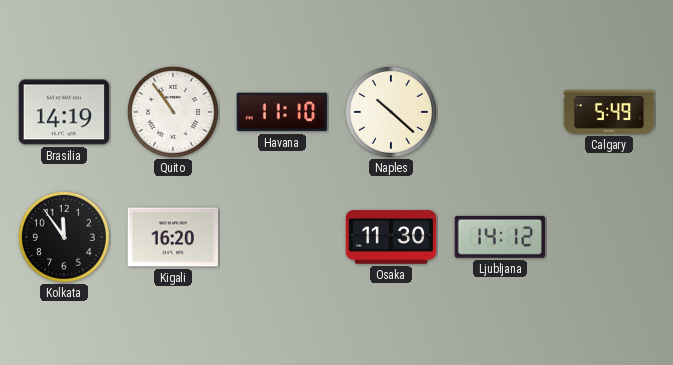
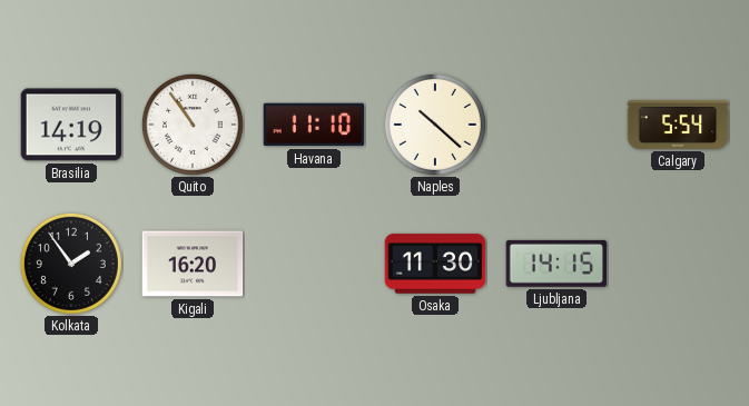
Calgary: 5:49 -> 5:54
Kolkata: 11:54 -> 1:54
Ljubljana: 14:12 -> 14:15
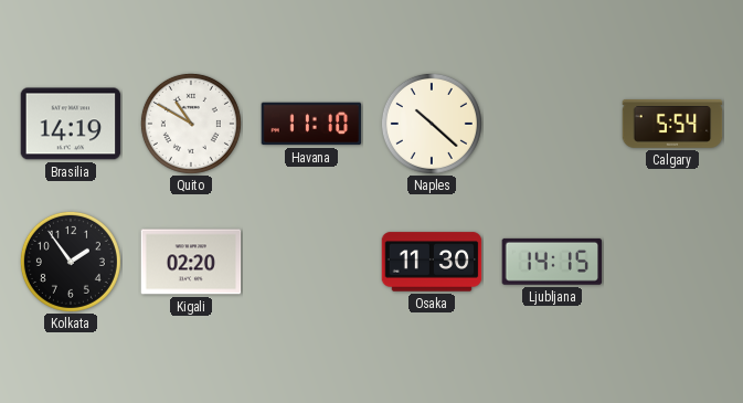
Quito: 10:54 -> 10:50
Kigali: 16:20 -> 02:20
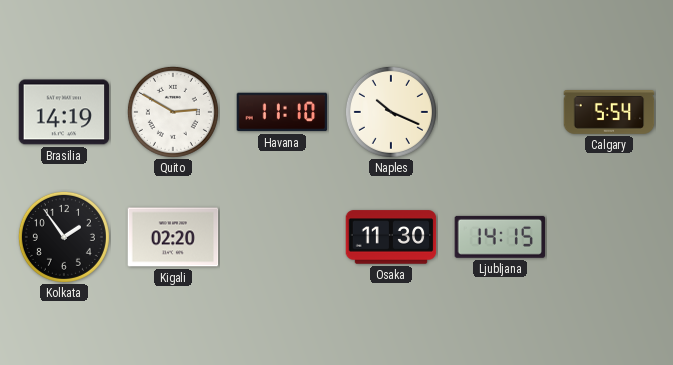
Quito: 10:50 -> 2:50
Naples: 10:22 -> 10:19
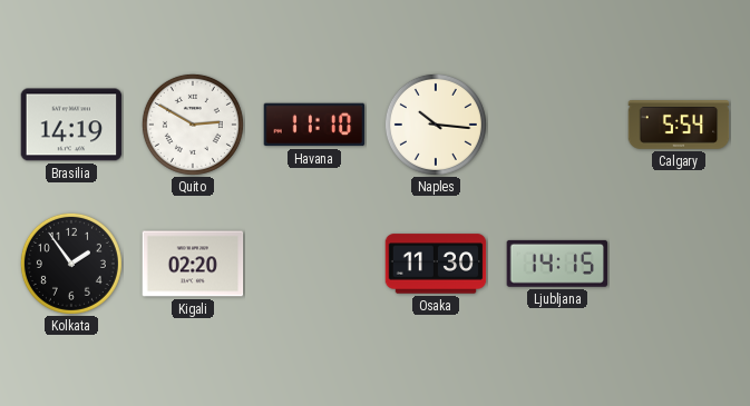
Naples: 10:19 -> 10:16
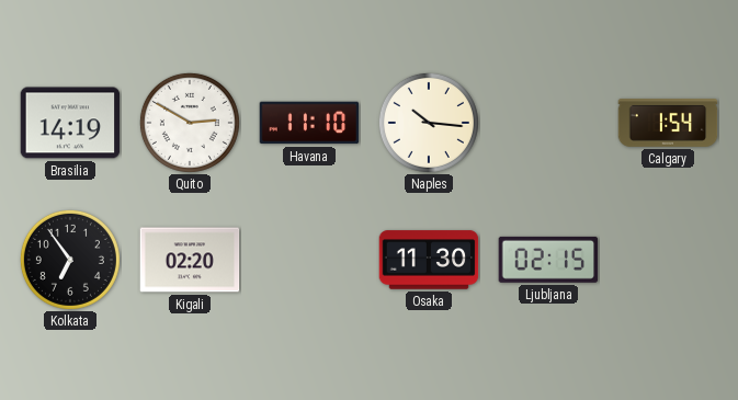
Calgary: 5:54 -> 1:54
Kolkata: 1:54 -> 6:54
Ljubljana: 14:15 -> 02:15
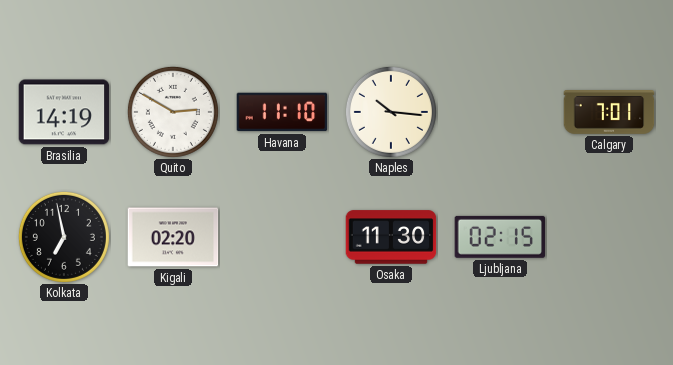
Calgary: 1:54 -> 7:01
Kolkata: 6:54 -> 6:58
